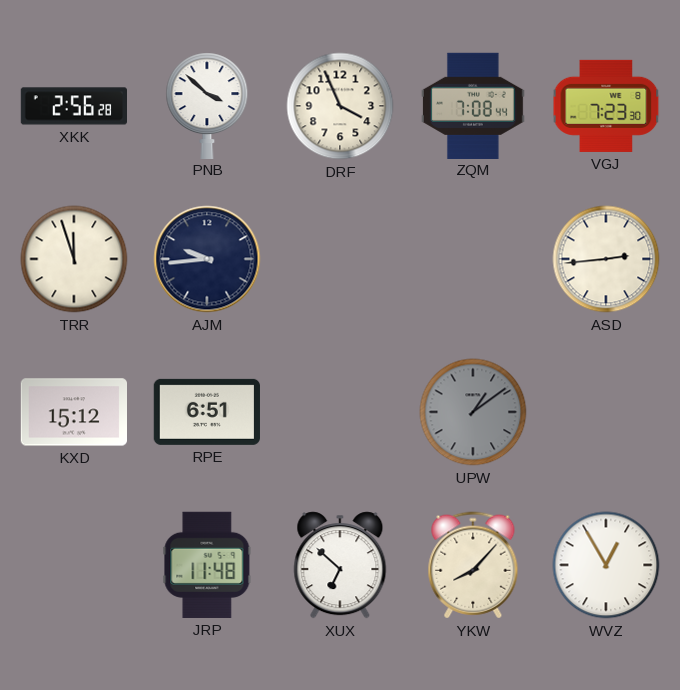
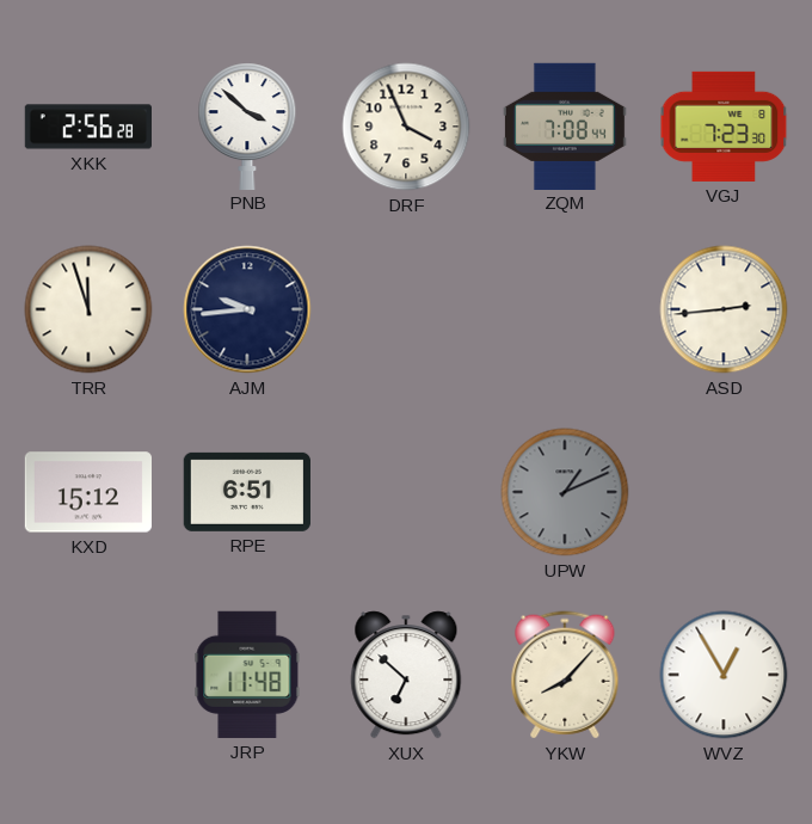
UPW: 1:09 -> 1:11
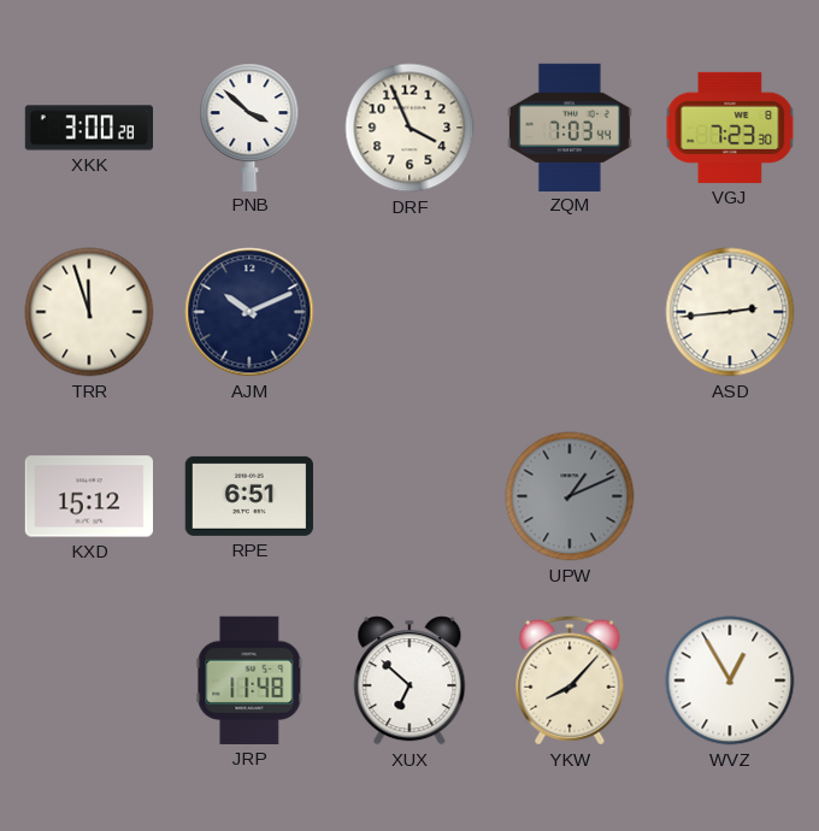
XKK: 2:56 -> 3:00
ZQM: 7:08 -> 7:03
AJM: 9:44 -> 10:11
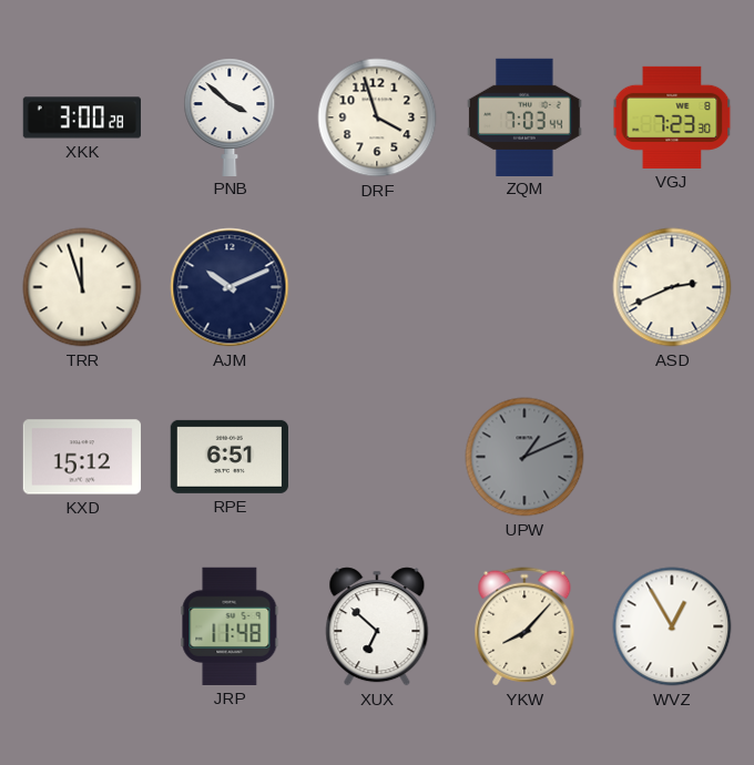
DRF: 3:56 -> 3:57
ASD: 2:44 -> 2:41
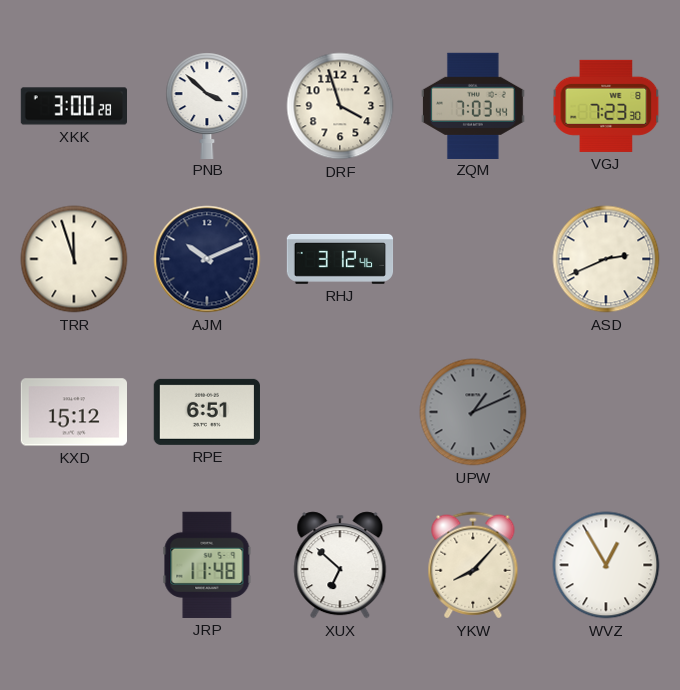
RHJ: none -> 3:12
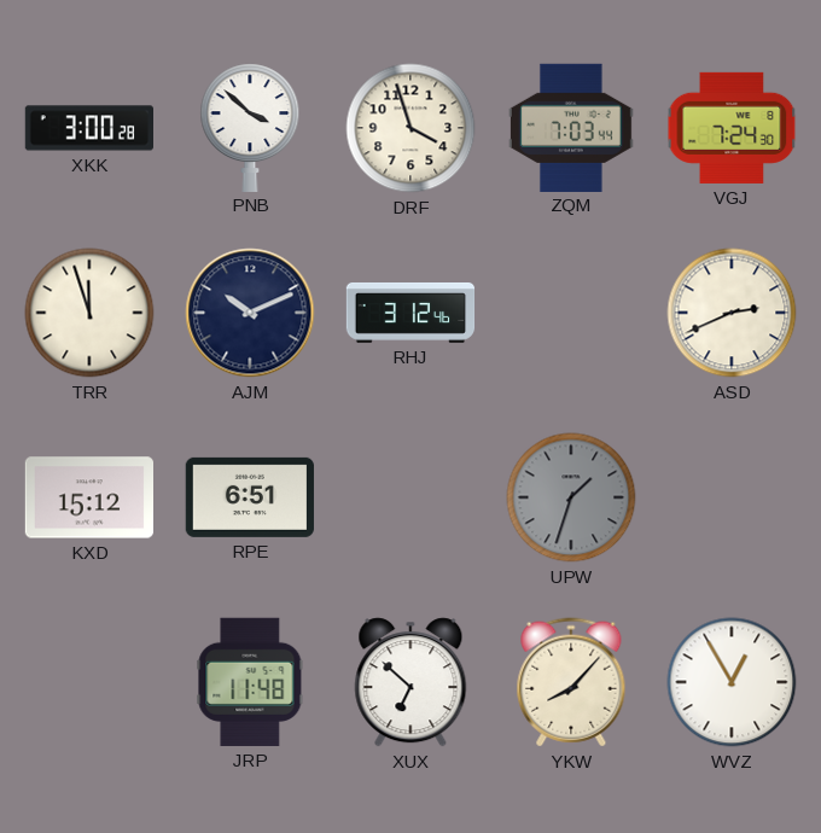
VGJ: 7:23 -> 7:24
UPW: 1:11 -> 1:33
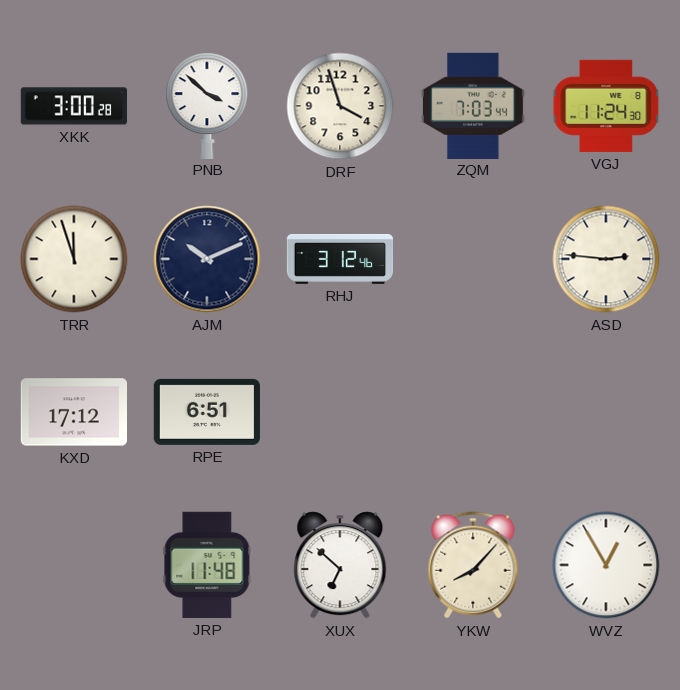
VGJ: 7:24 -> 11:24
ASD: 2:41 -> 2:46
KXD: 15:12 -> 17:12
UPW: 1:33 -> none
